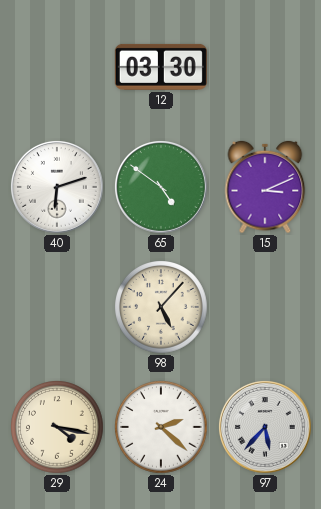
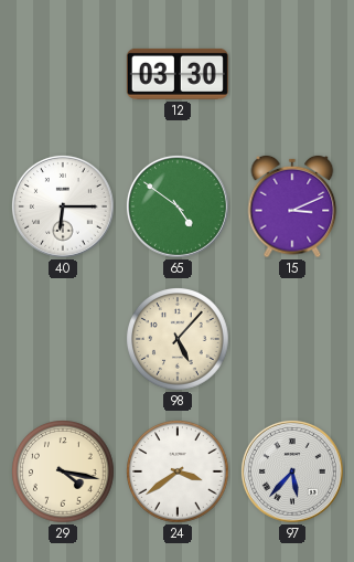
40: 6:12 -> 6:15
24: 2:22 -> 3:39
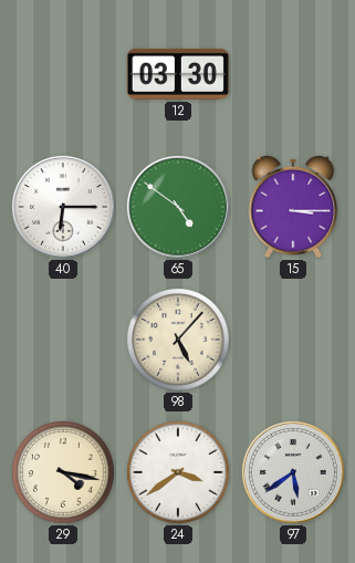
15: 3:11 -> 3:15
97: 5:37 -> 5:39
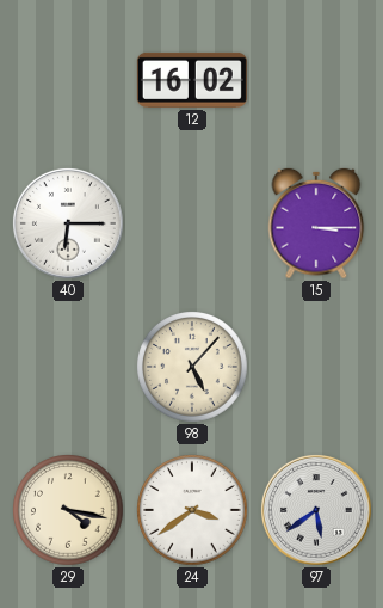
12: 03:30 -> 16:02
65: 4:51 -> none
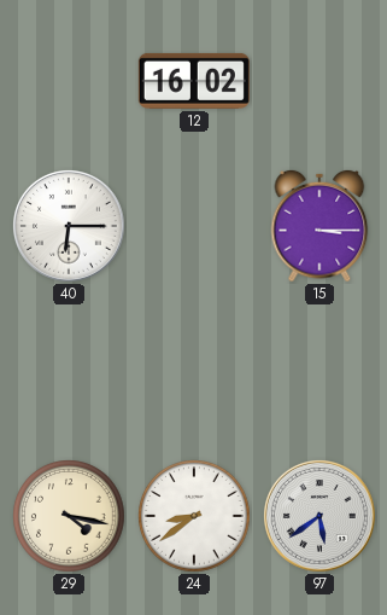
98: 5:07 -> none
24: 3:39 -> 8:39
